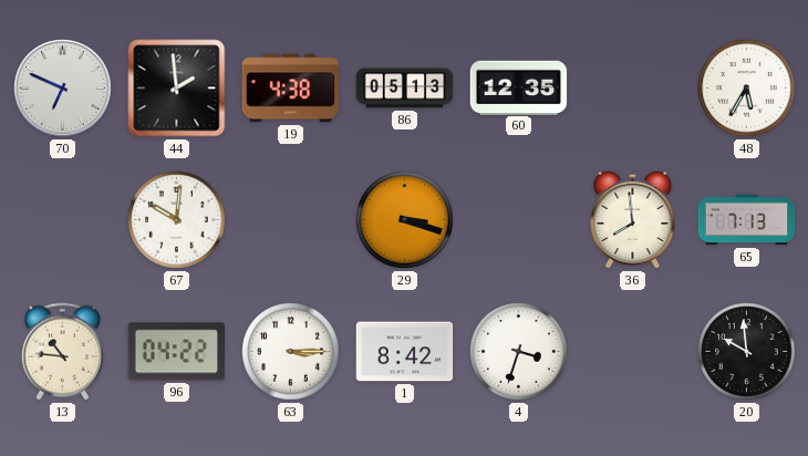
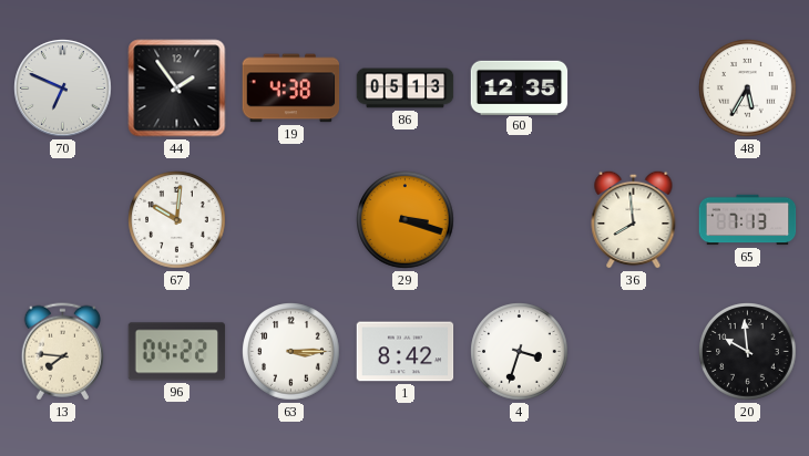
44: 1:59 -> 1:54
13: 10:46 -> 7:46
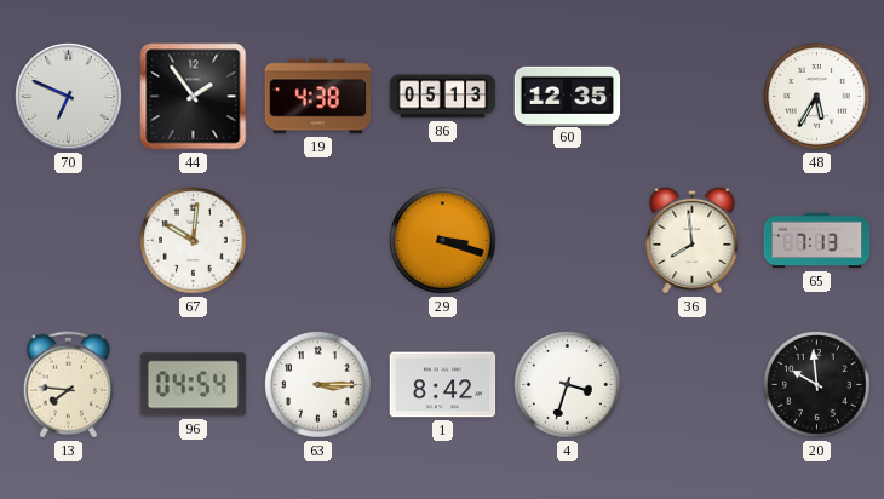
96: 04:22 -> 04:54
